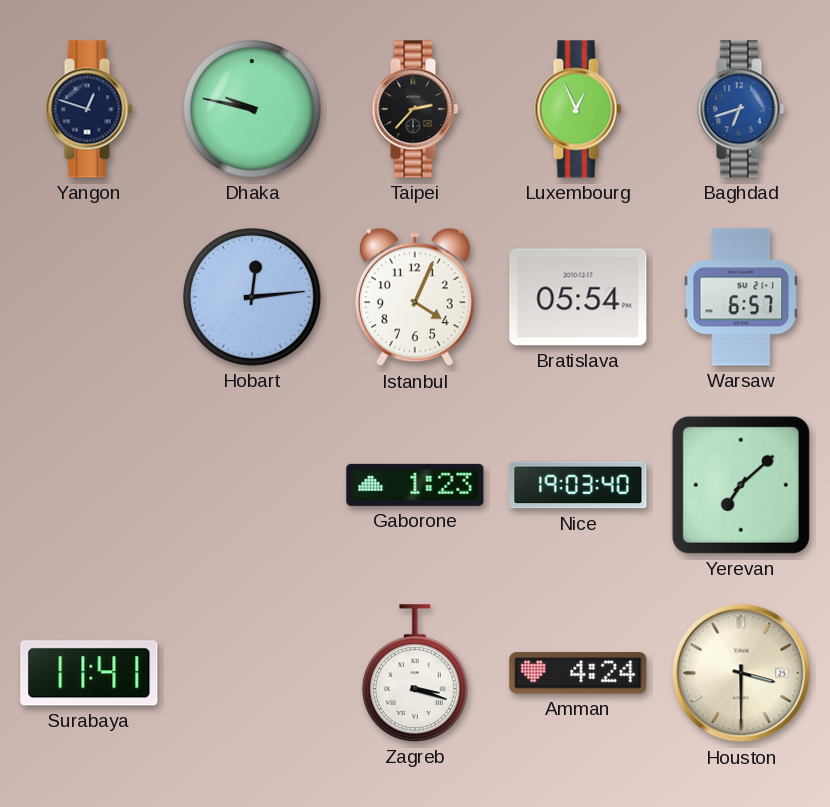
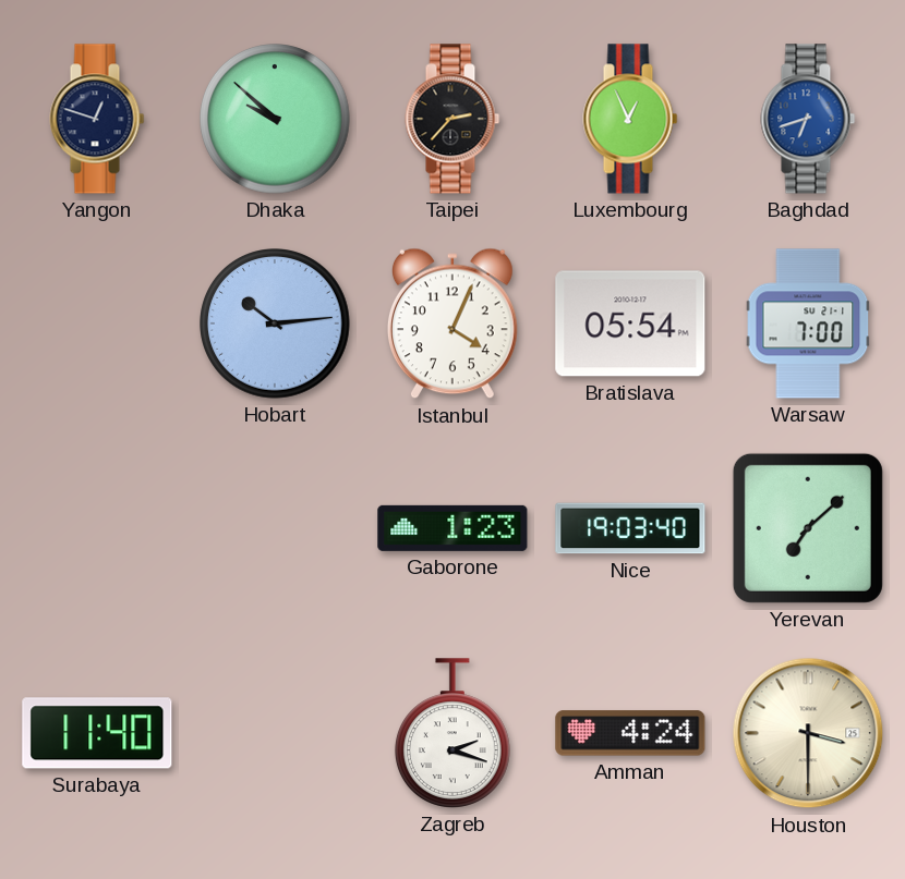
Dhaka: 9:47 -> 9:52
Hobart: 12:14 -> 10:14
Warsaw: 6:57 -> 7:00
Surabaya: 11:41 -> 11:40
Zagreb: 3:18 -> 2:18
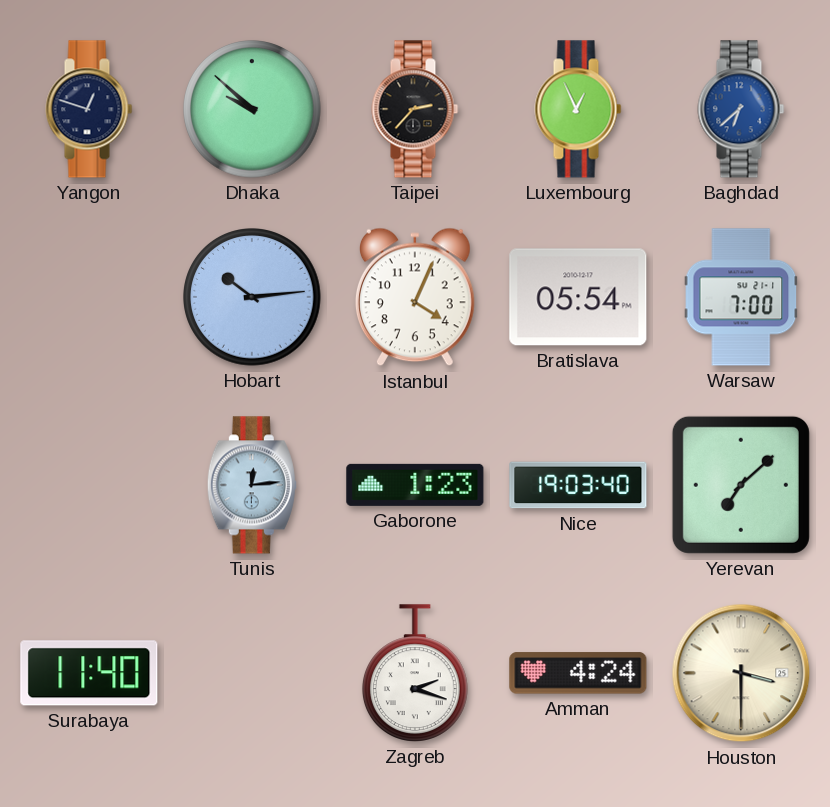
Baghdad: 6:42 -> 6:38
Tunis: none -> 12:14
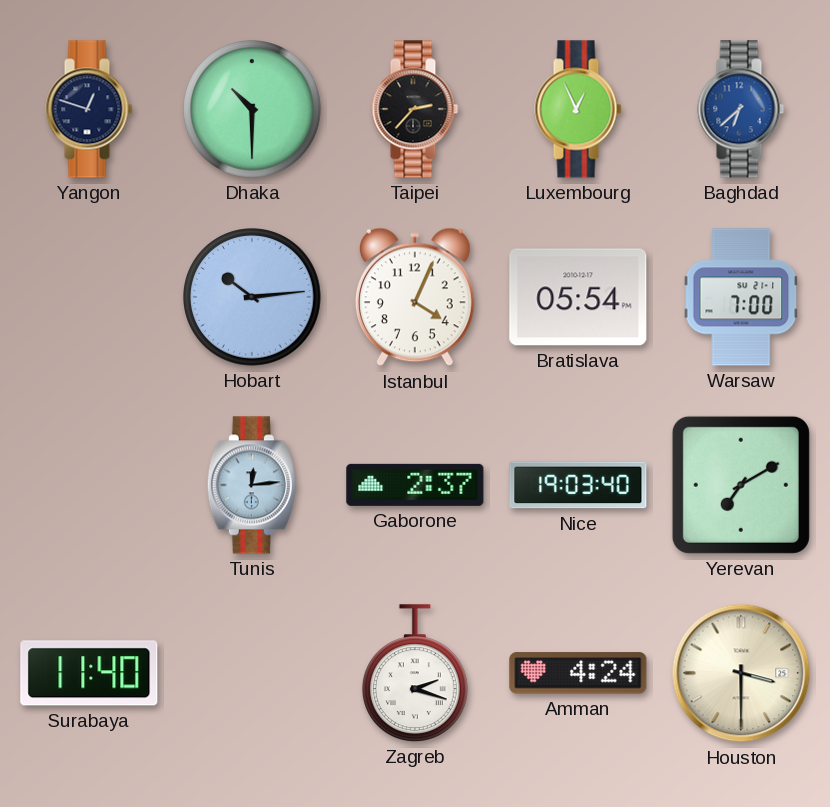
Dhaka: 9:52 -> 10:30
Gaborone: 1:23 -> 2:37
Yerevan: 7:08 -> 7:10
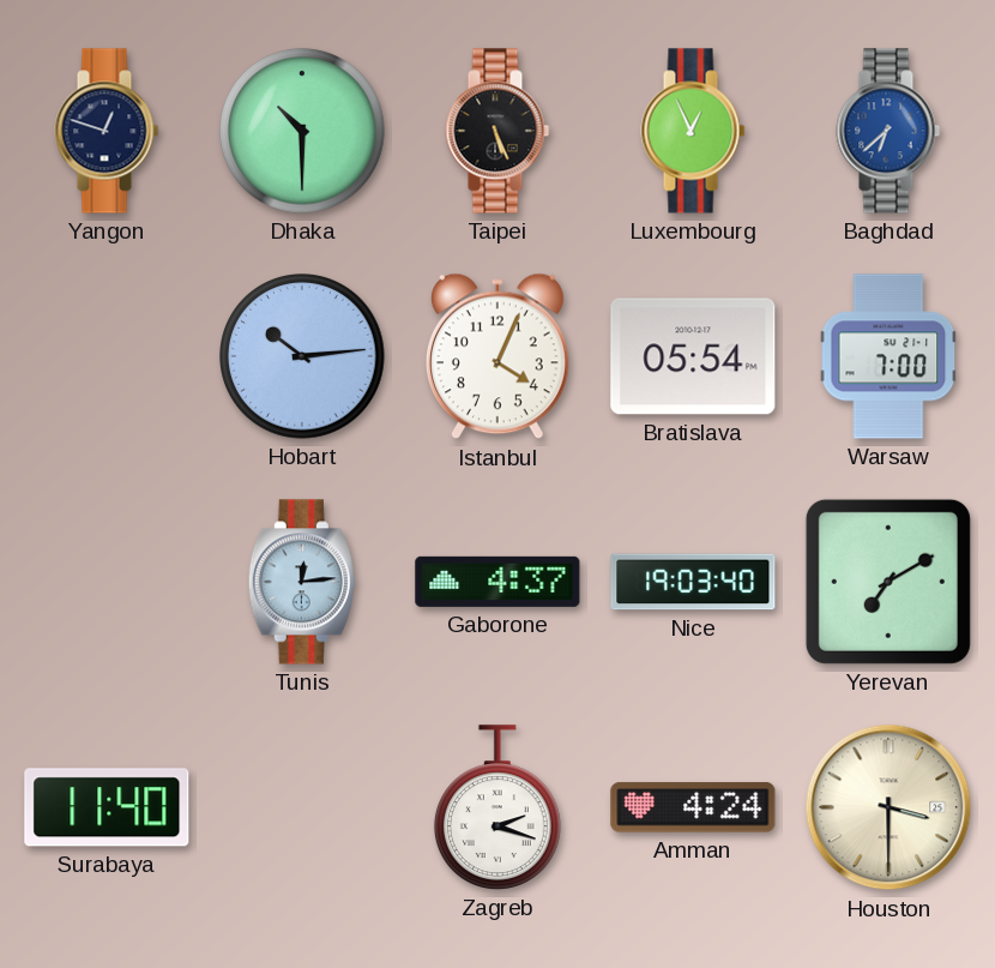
Taipei: 2:37 -> 5:26
Gaborone: 2:37 -> 4:37
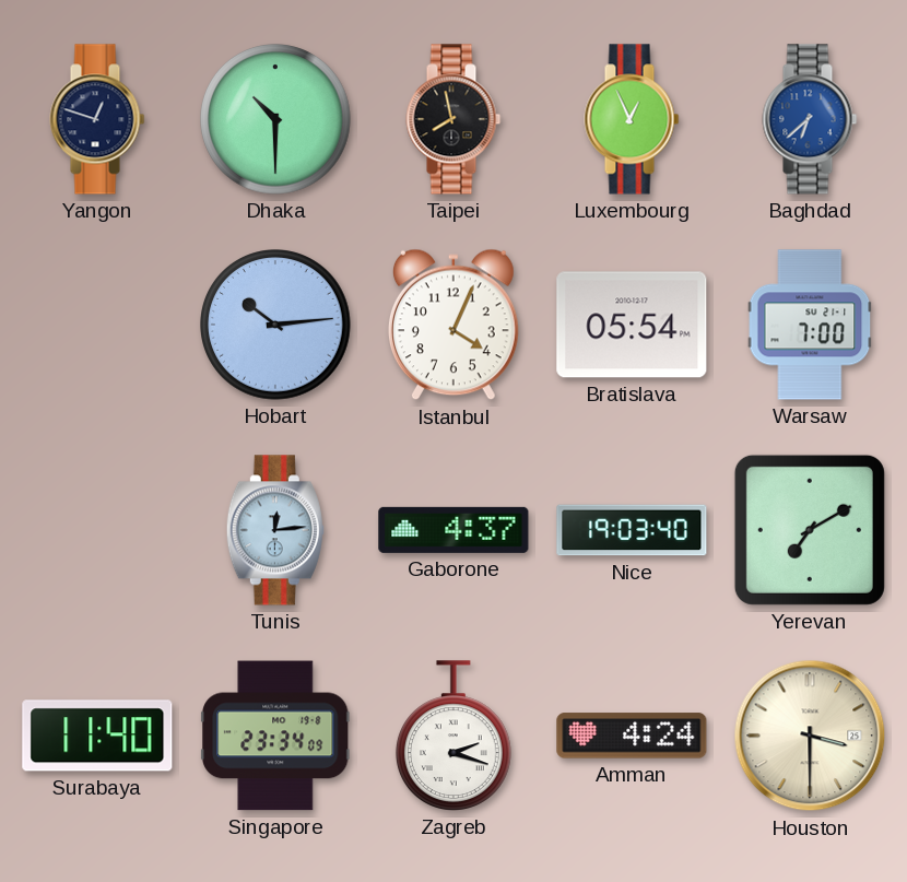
Taipei: 5:26 -> 7:58
Singapore: none -> 23:34
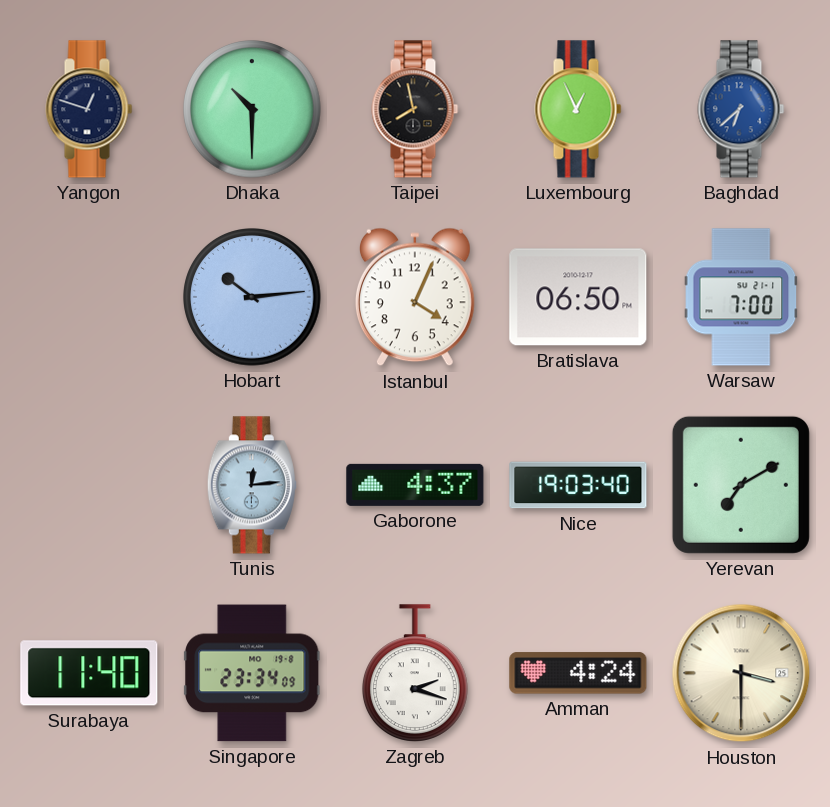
Bratislava: 05:54 -> 06:50
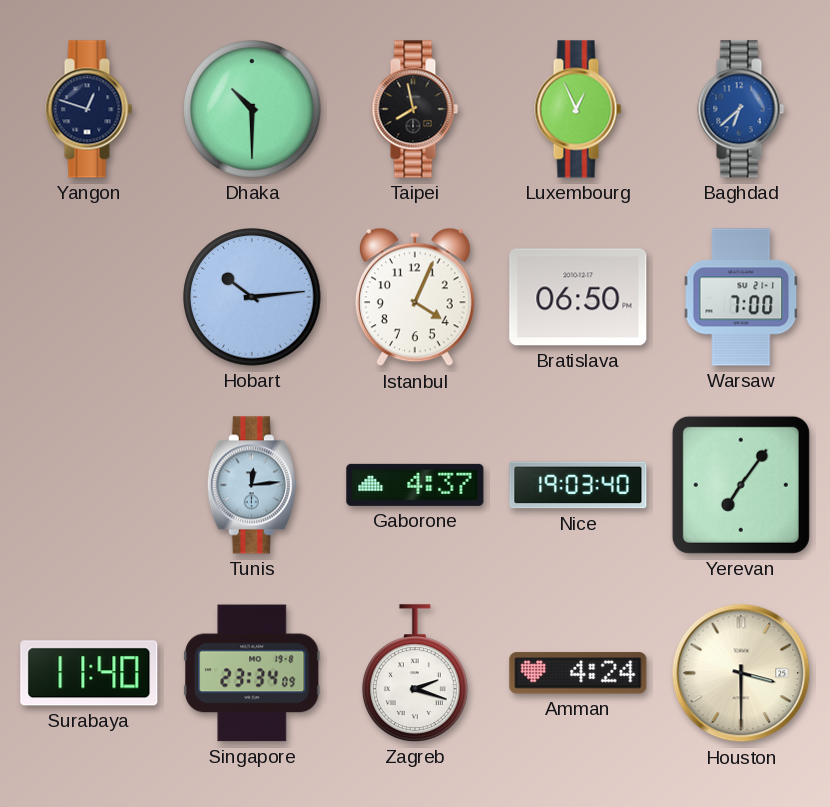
Yerevan: 7:10 -> 7:06
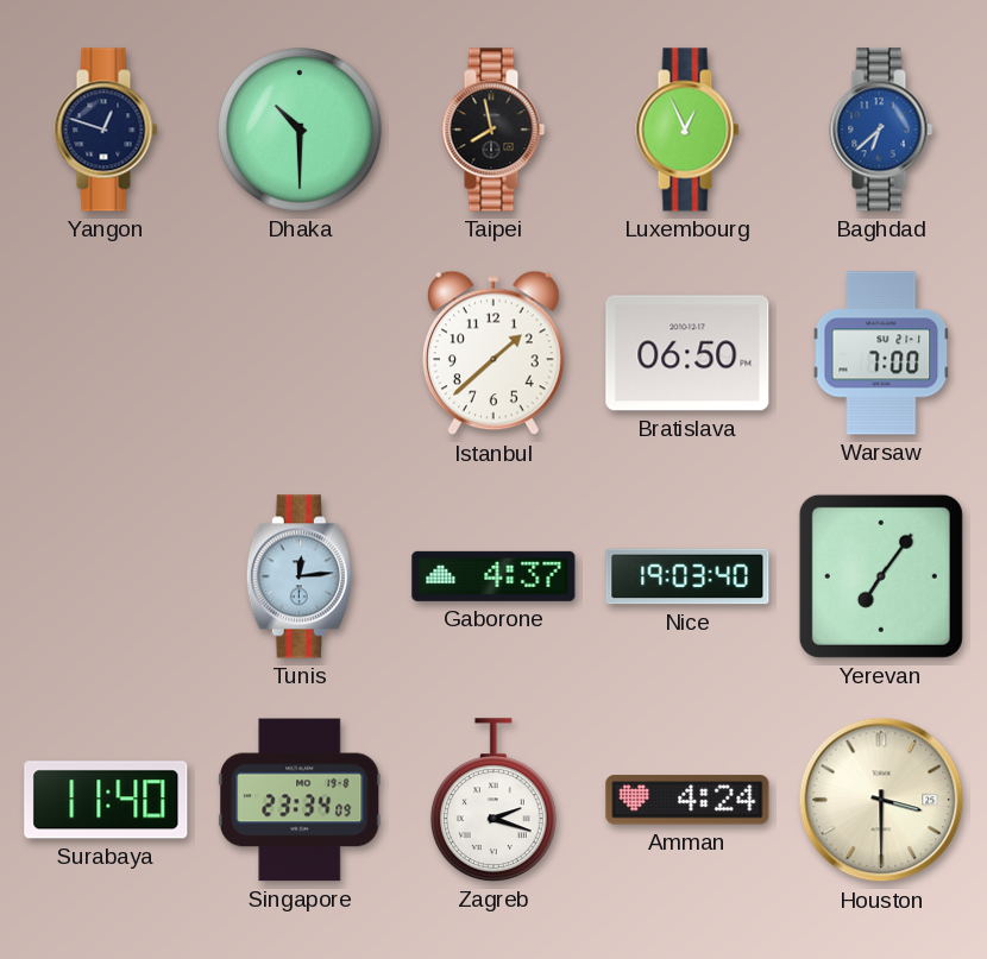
Hobart: 10:14 -> none
Istanbul: 4:04 -> 1:38
